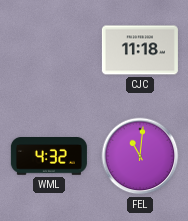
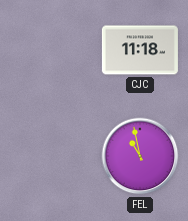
WML: 4:32 -> none
FEL: 11:01 -> 10:58
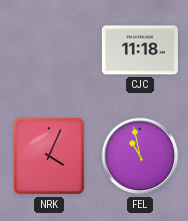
NRK: none -> 4:04
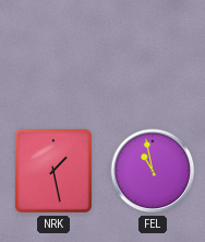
CJC: 11:18 -> none
NRK: 4:04 -> 1:28
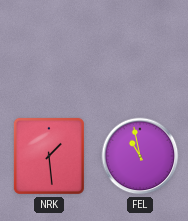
NRK: 1:28 -> 1:29
